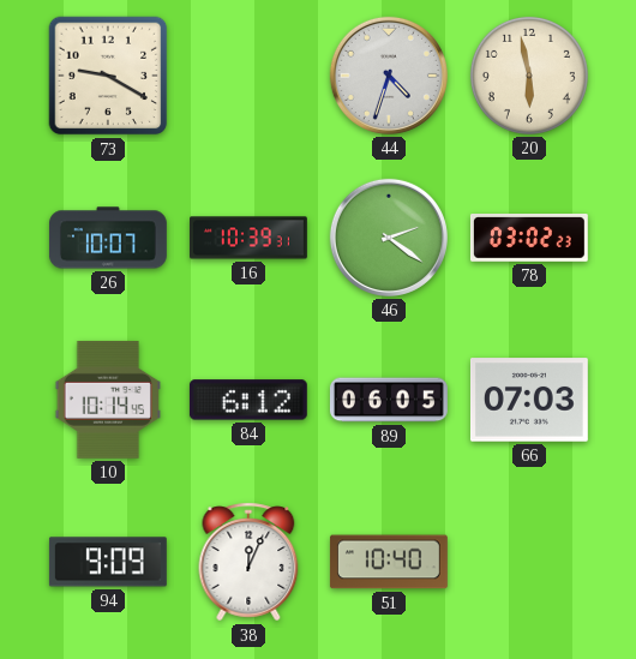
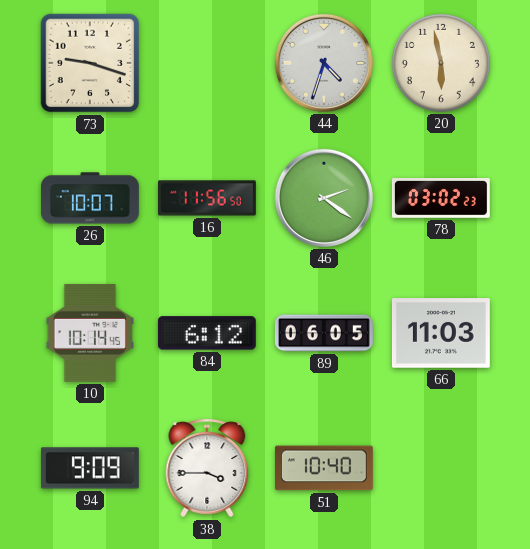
73: 9:20 -> 9:18
16: 10:39 -> 11:56
66: 07:03 -> 11:03
38: 12:04 -> 3:45
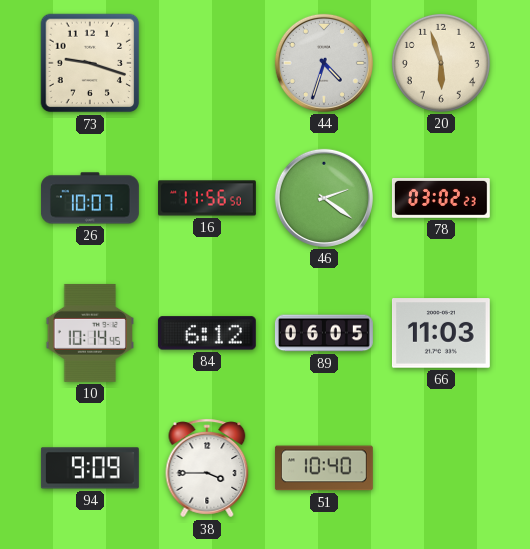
20: 5:58 -> 5:57
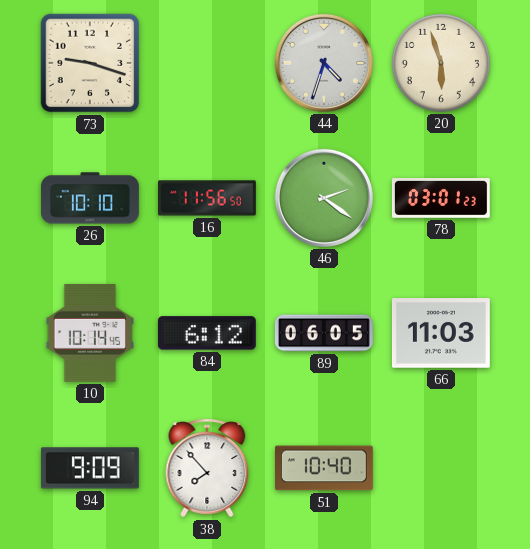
26: 10:07 -> 10:10
78: 03:02 -> 03:01
38: 3:45 -> 7:53
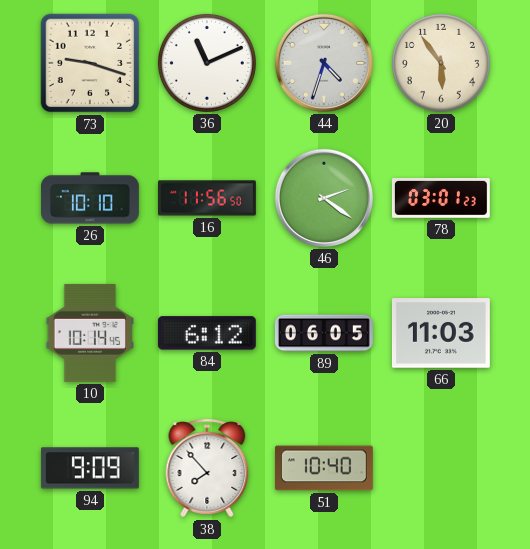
36: none -> 11:11
20: 5:57 -> 5:54
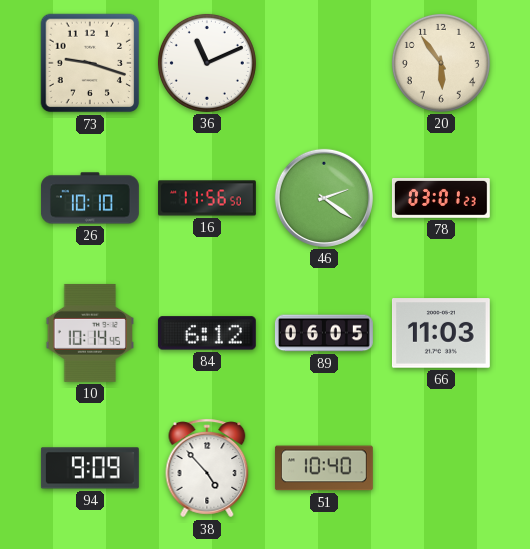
44: 4:33 -> none
38: 7:53 -> 4:53
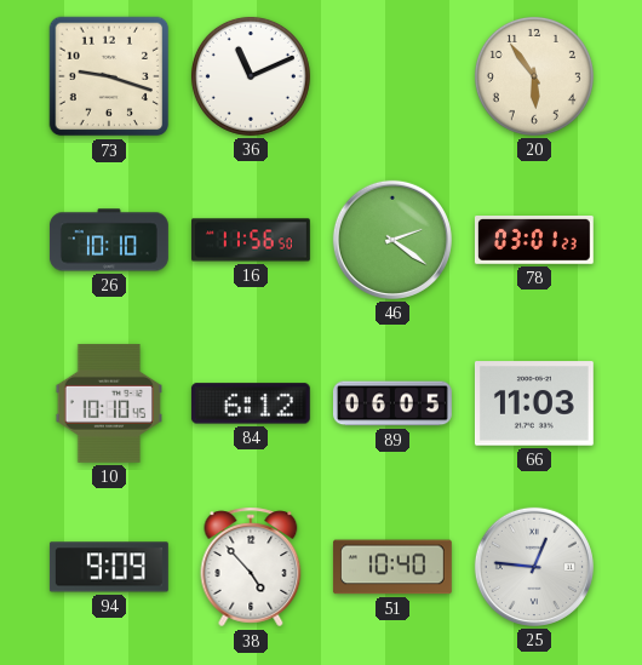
10: 10:14 -> 10:10
25: none -> 12:46
